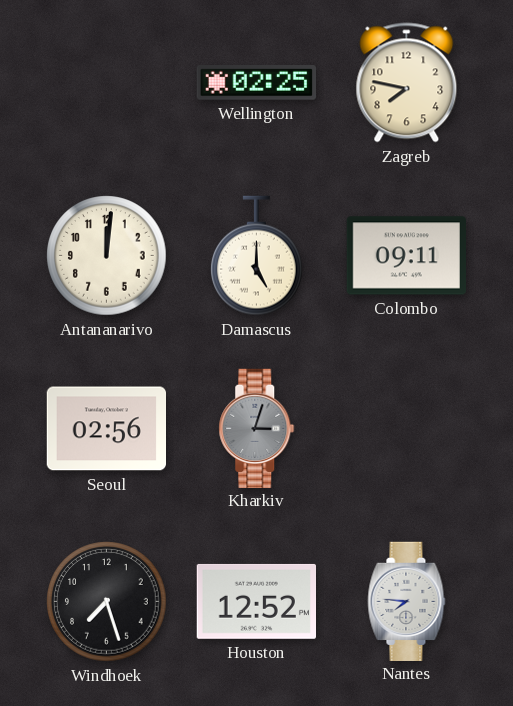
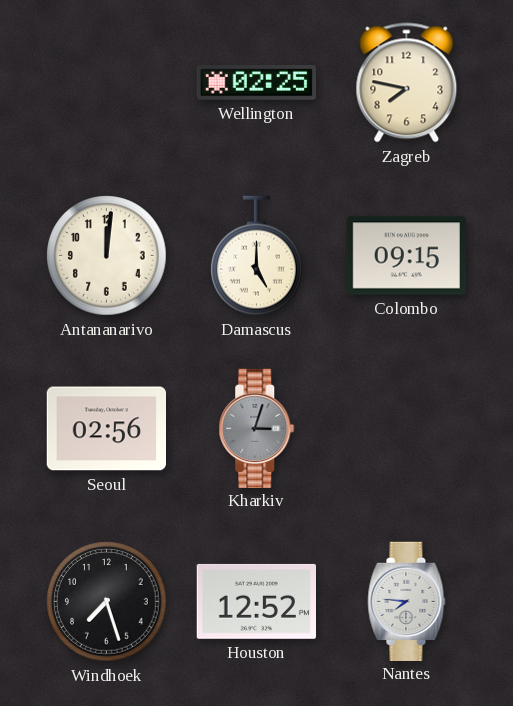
Colombo: 09:11 -> 09:15
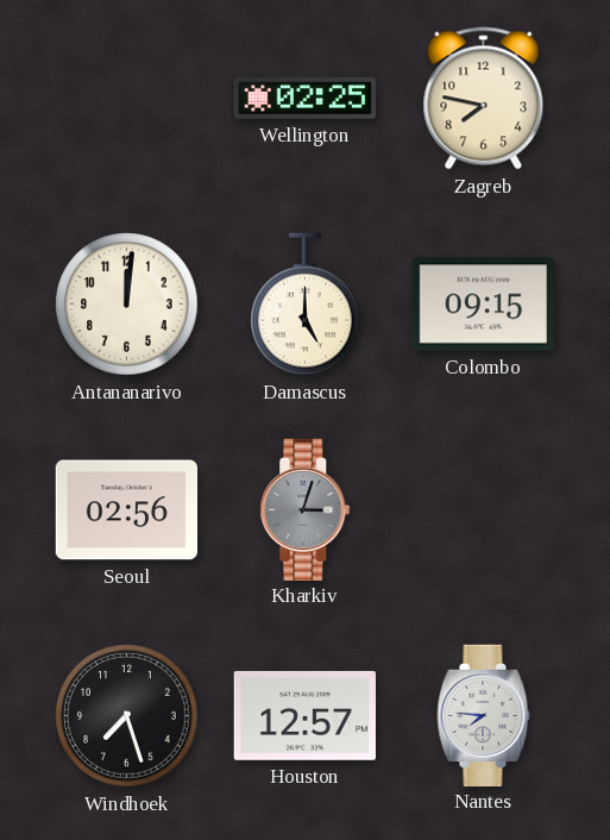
Houston: 12:52 -> 12:57
